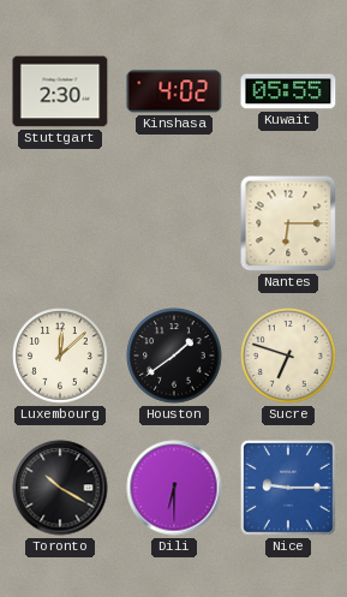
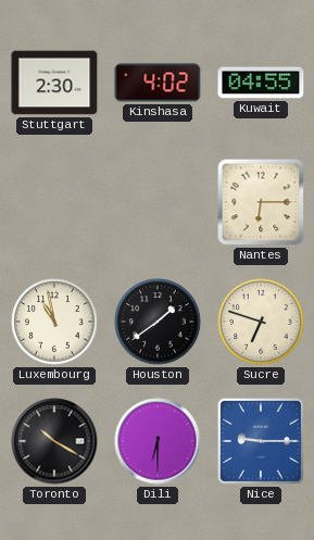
Kuwait: 05:55 -> 04:55
Luxembourg: 12:08 -> 10:58
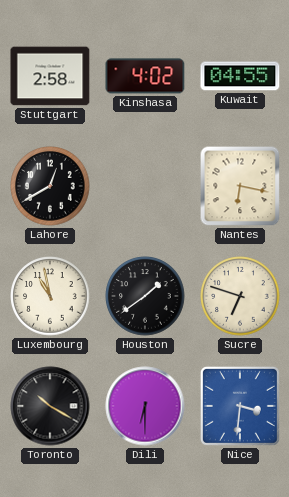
Stuttgart: 2:30 -> 2:58
Lahore: none -> 12:40
Nantes: 6:15 -> 6:17
Nice: 9:15 -> 3:31
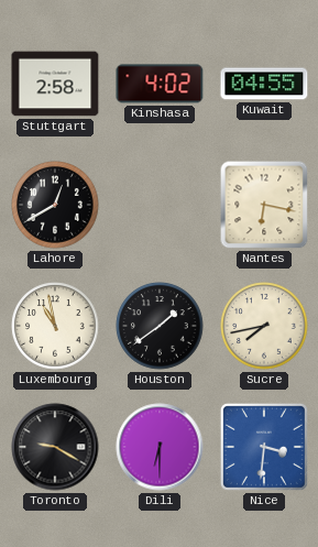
Sucre: 6:48 -> 7:43
Toronto: 10:20 -> 9:20
